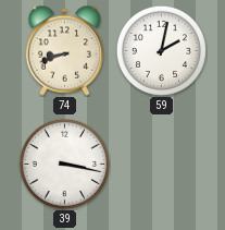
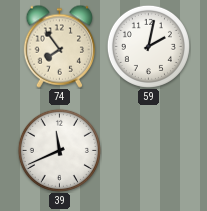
74: 8:42 -> 7:54
39: 3:17 -> 11:41
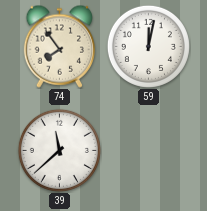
59: 2:02 -> 12:02
39: 11:41 -> 11:38
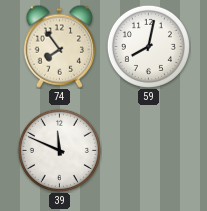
59: 12:02 -> 8:02
39: 11:38 -> 11:49
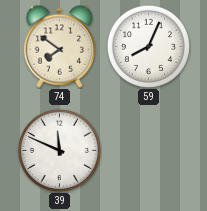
74: 7:54 -> 7:51
59: 8:02 -> 8:04
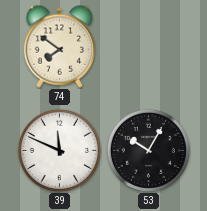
59: 8:04 -> none
53: none -> 10:05
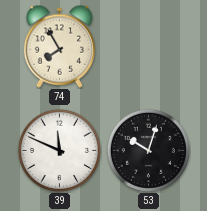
74: 7:51 -> 7:55
53: 10:05 -> 10:03
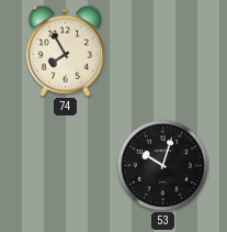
39: 11:49 -> none
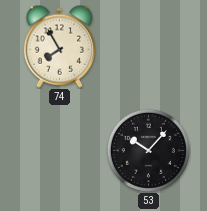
53: 10:03 -> 10:07
